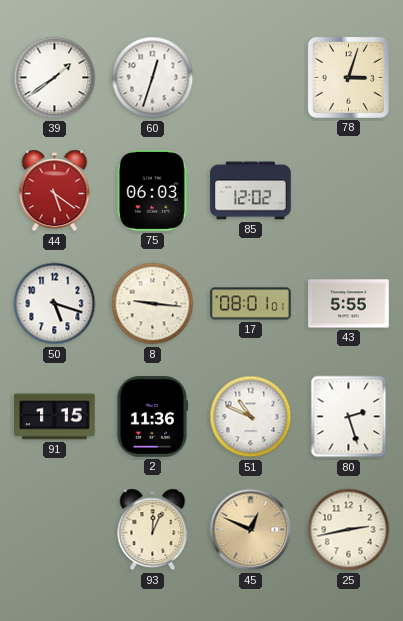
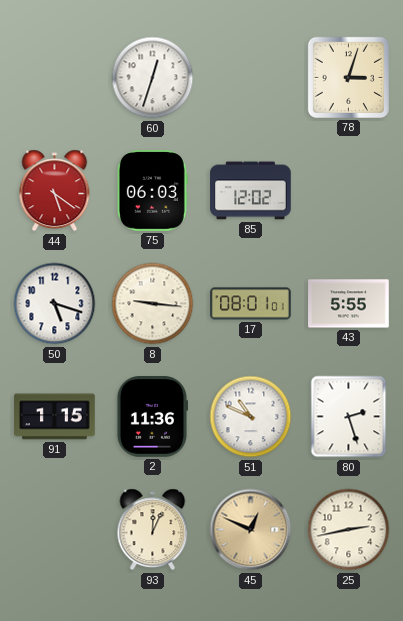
39: 1:39 -> none
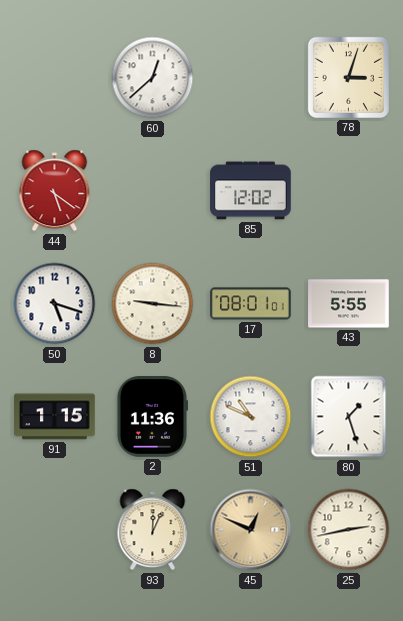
60: 12:33 -> 12:38
75: 06:03 -> none
80: 2:27 -> 1:27
